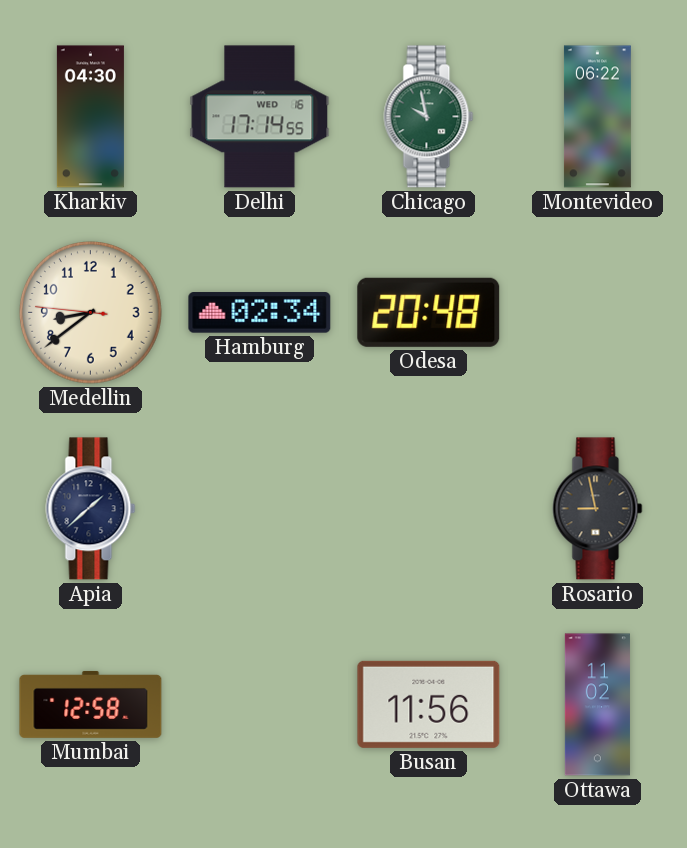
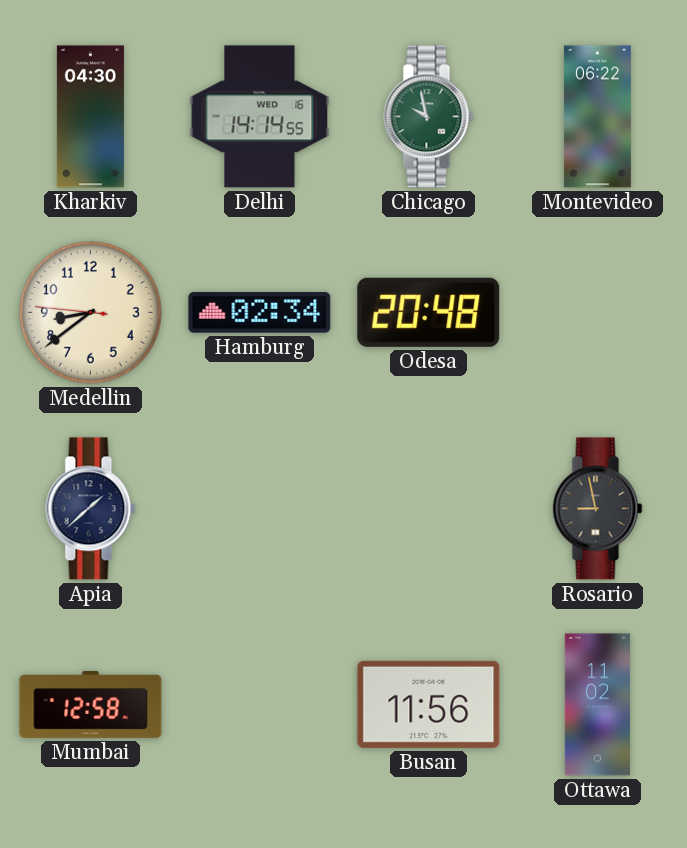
Delhi: 17:14 -> 14:14
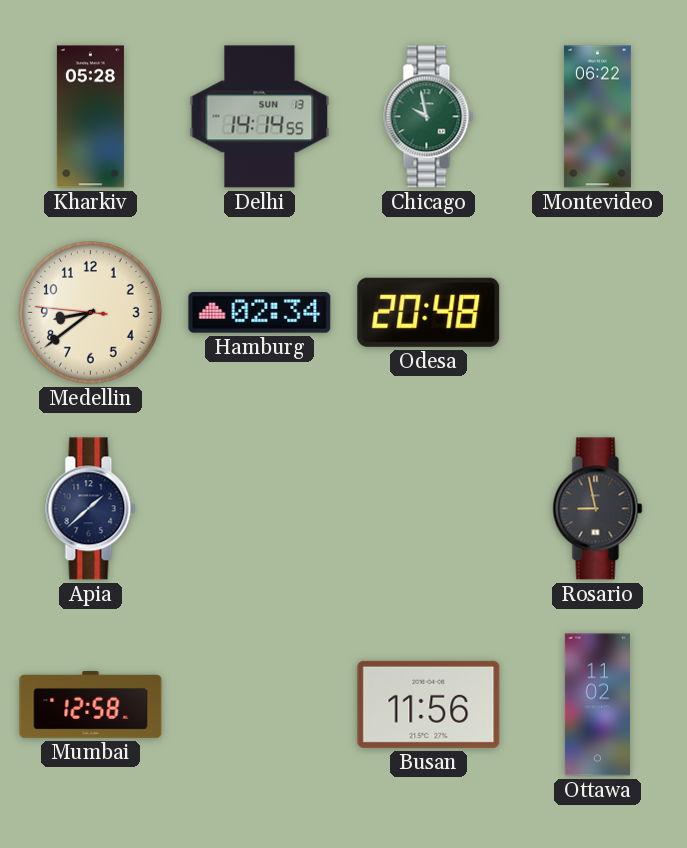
Kharkiv: 04:30 -> 05:28
Delhi date: WED 16 -> SUN 13
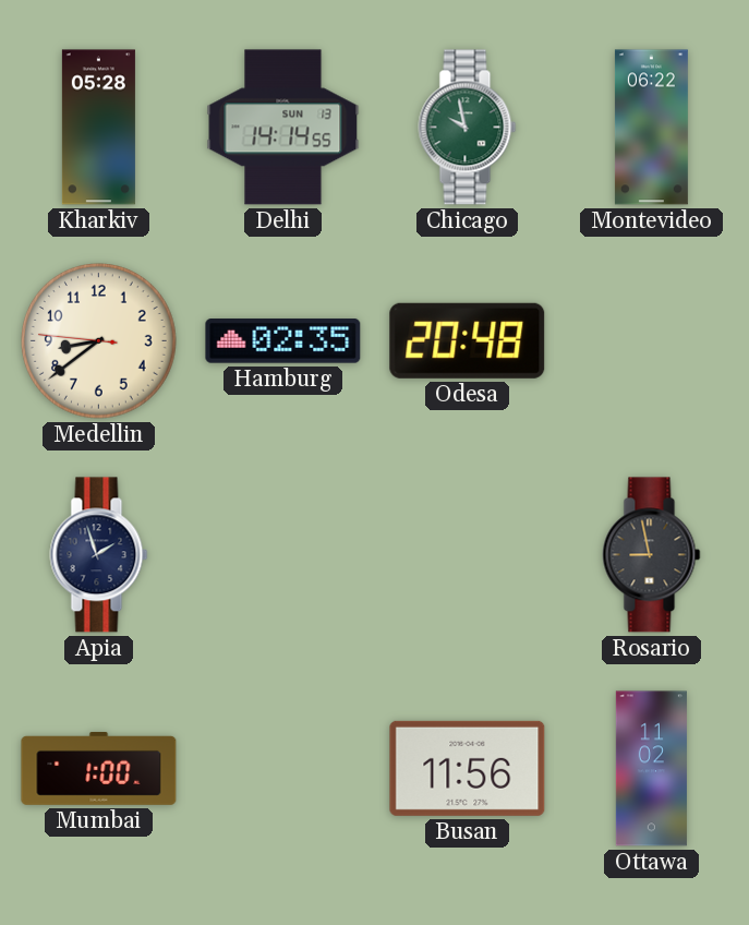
Hamburg: 02:34 -> 02:35
Apia: 1:38 -> 1:57
Mumbai: 12:58 -> 1:00
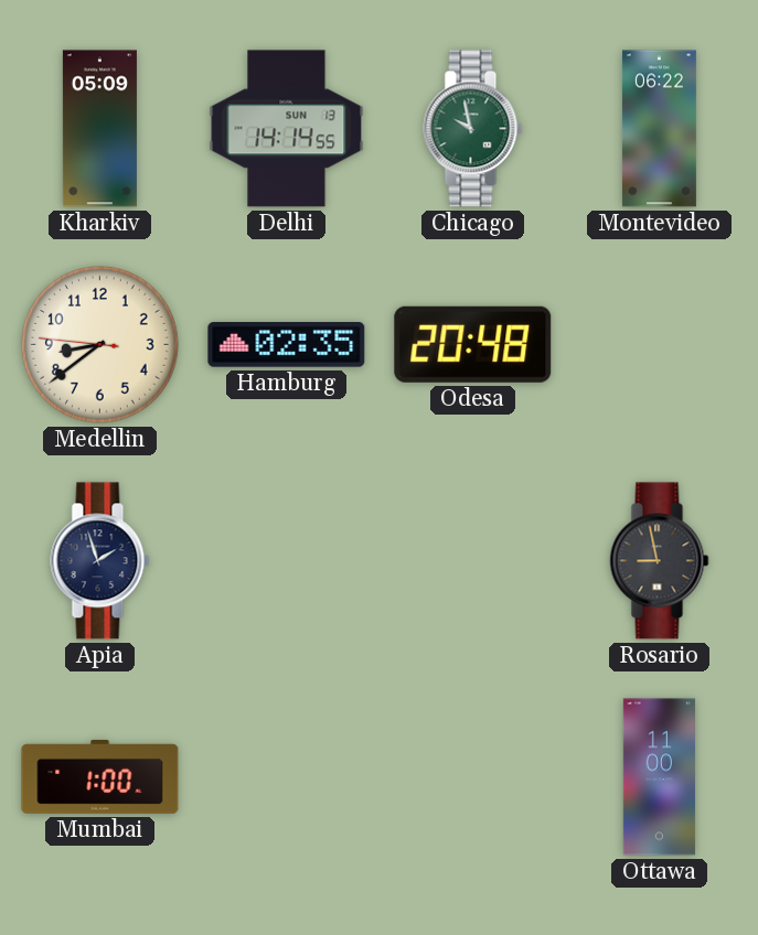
Kharkiv: 05:28 -> 05:09
Busan: 11:56 -> none
Ottawa: 11:02 -> 11:00
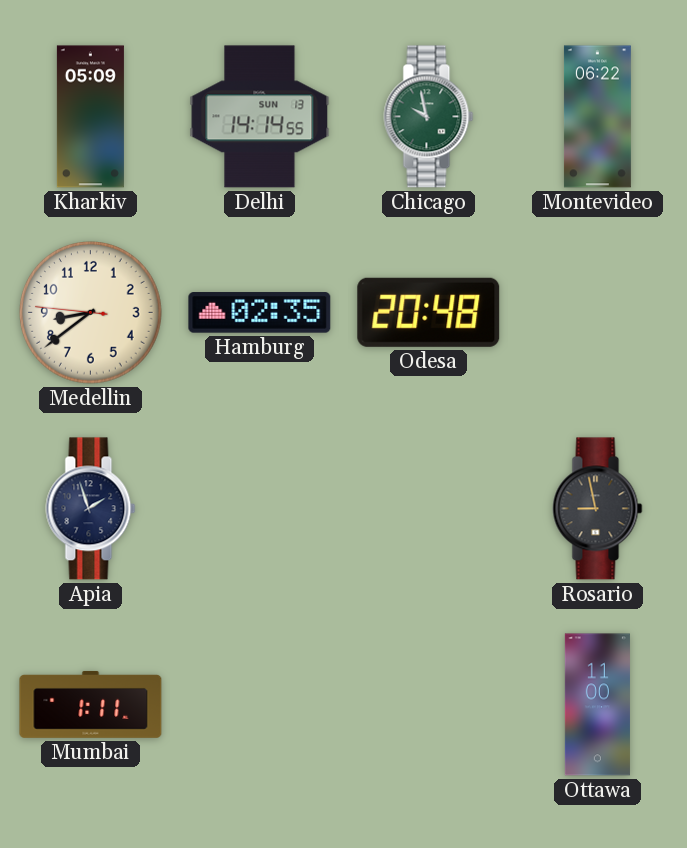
Mumbai: 1:00 -> 1:11
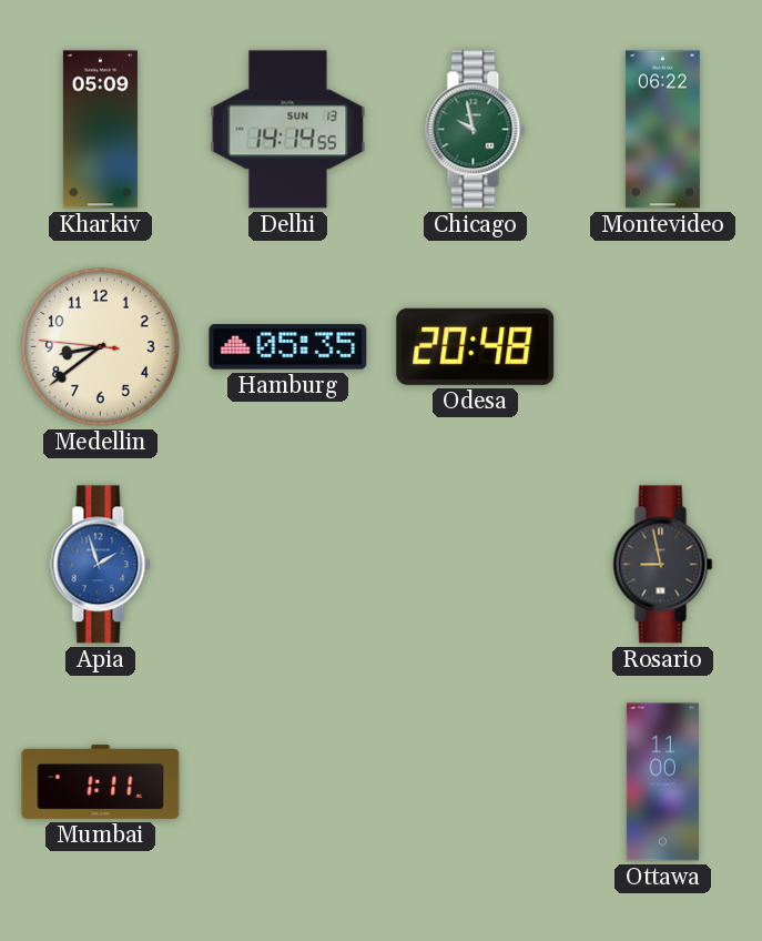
Hamburg: 02:35 -> 05:35
Apia dial: navy -> blue
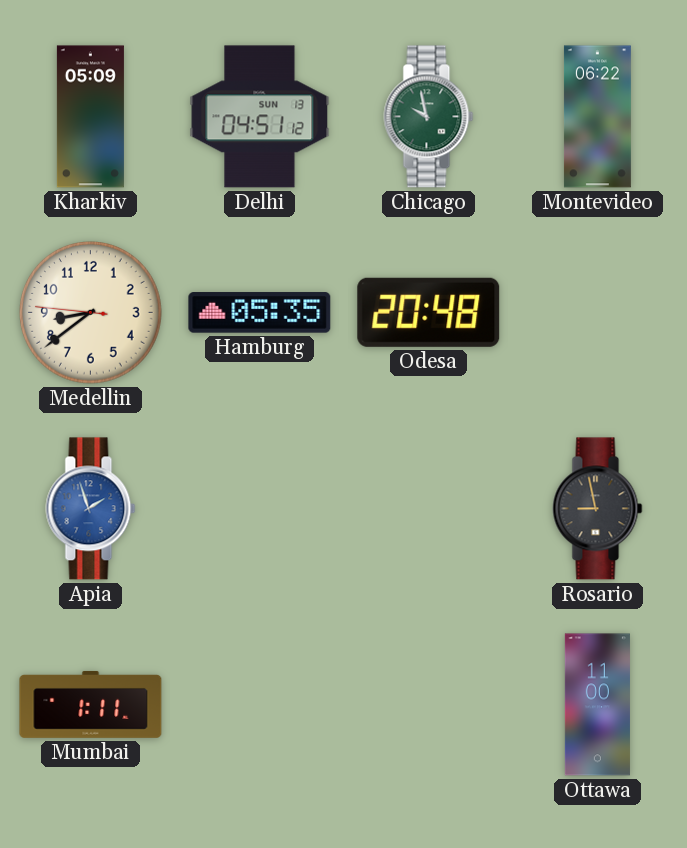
Delhi: 14:14 -> 04:51
